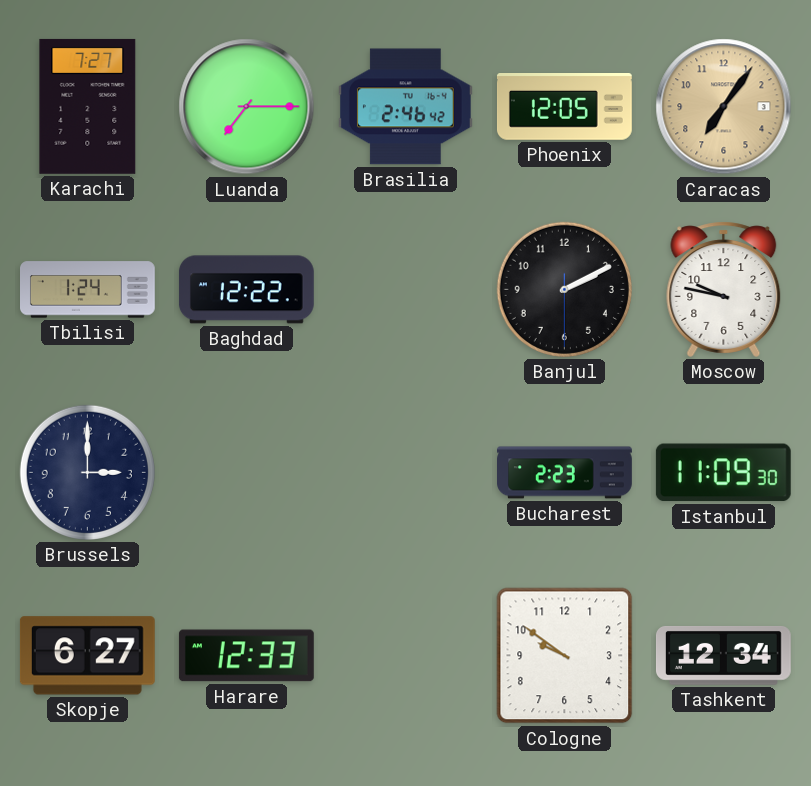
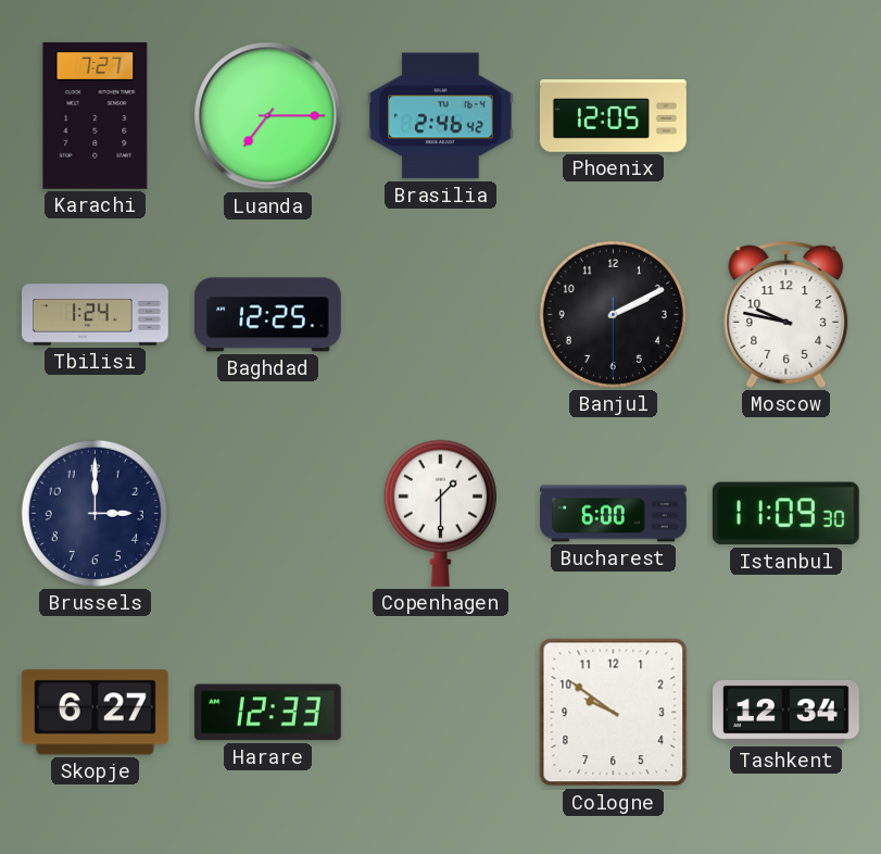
Caracas: 7:06 -> none
Baghdad: 12:22 -> 12:25
Copenhagen: none -> 1:30
Bucharest: 2:23 -> 6:00
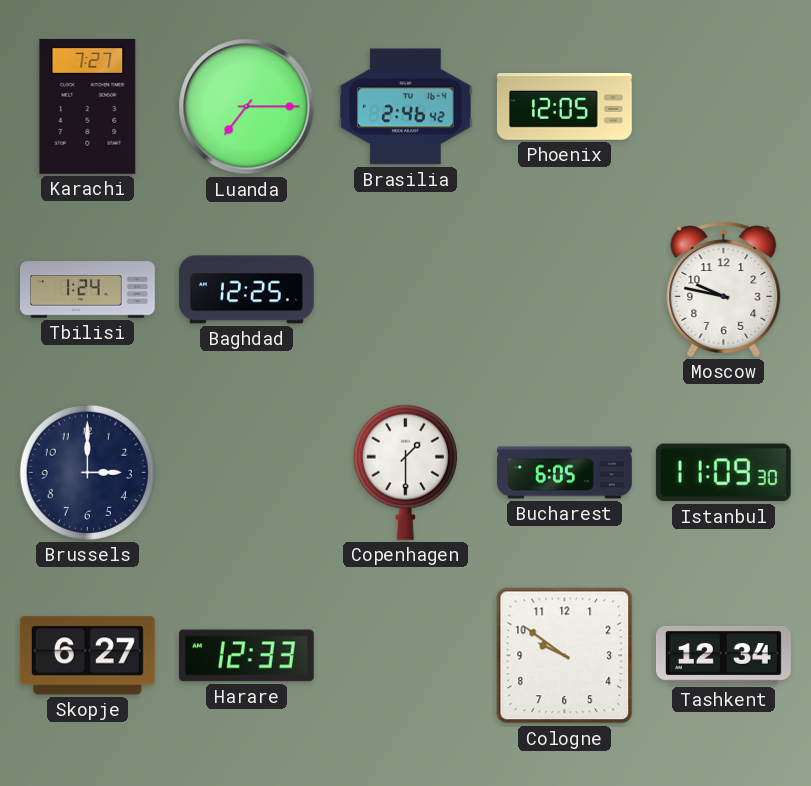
Banjul: 2:10 -> none
Bucharest: 6:00 -> 6:05
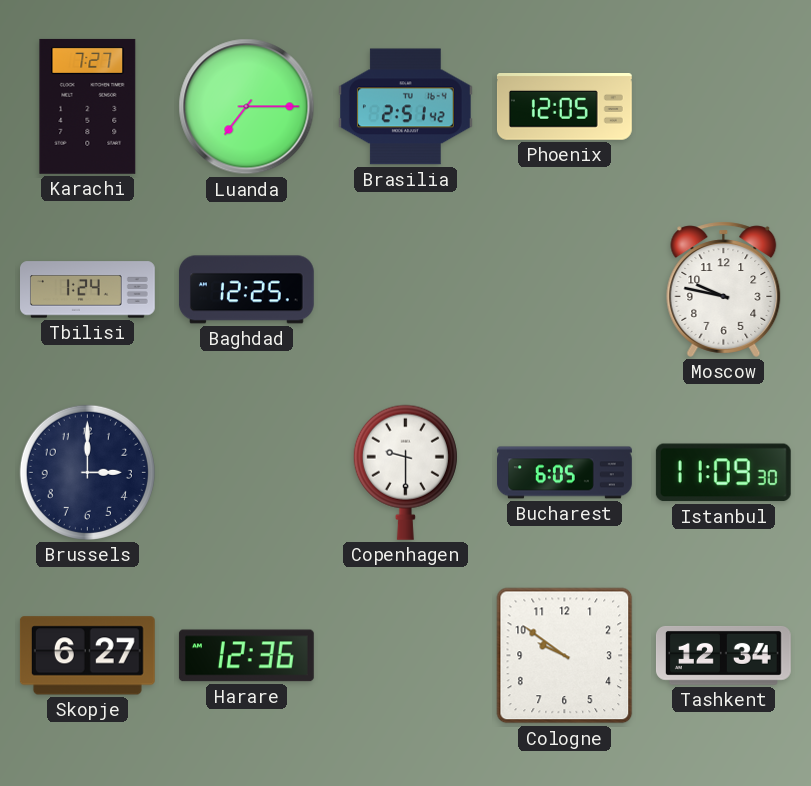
Brasilia: 2:46 -> 2:51
Copenhagen: 1:30 -> 9:30
Harare: 12:33 -> 12:36
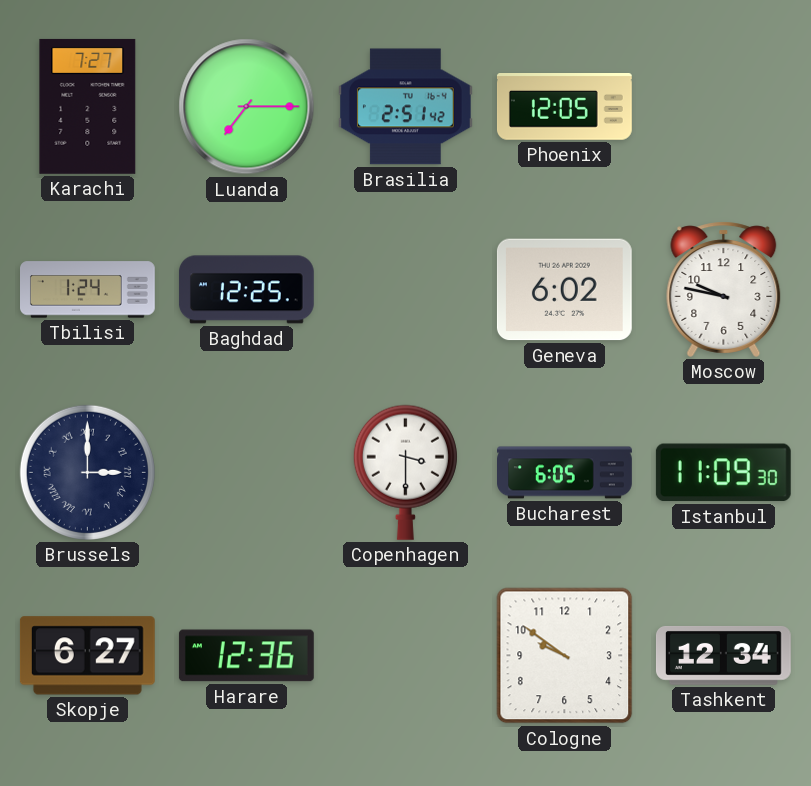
Geneva: none -> 6:02
Brussels numerals: Arabic -> Roman
Copenhagen: 9:30 -> 3:30
